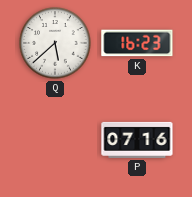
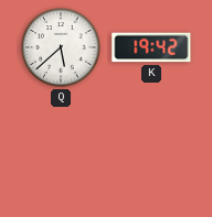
K: 16:23 -> 19:42
P: 07:16 -> none
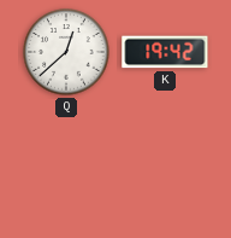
Q: 5:38 -> 12:38
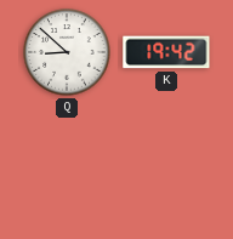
Q: 12:38 -> 8:52
